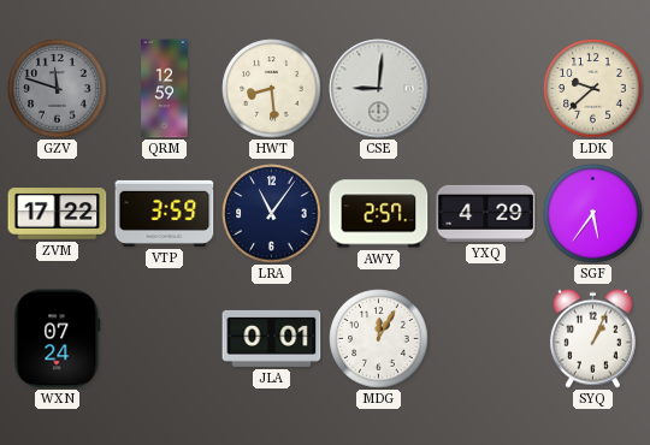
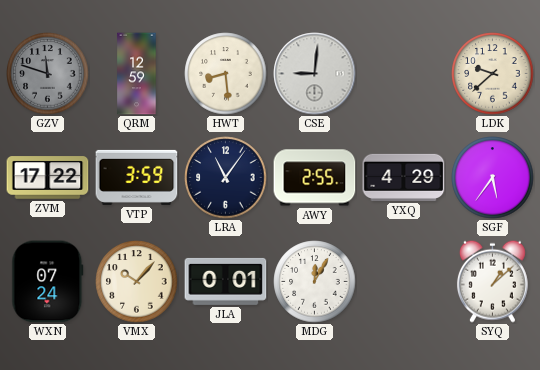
AWY: 2:57 -> 2:55
VMX: none -> 10:07
SYQ: 1:04 -> 1:08
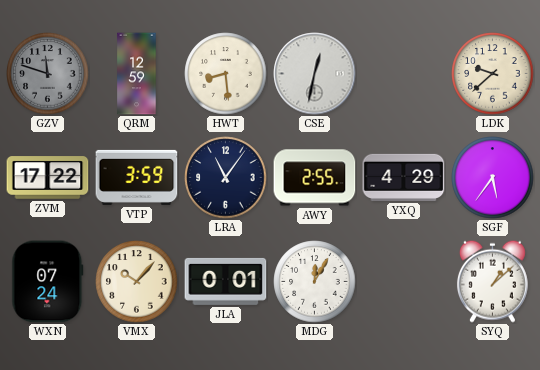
CSE: 9:01 -> 12:32
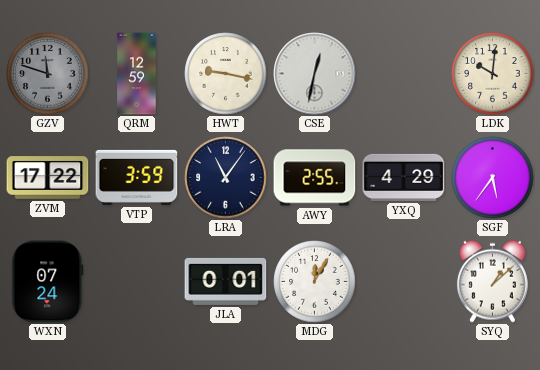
HWT: 8:29 -> 9:17
LDK: 9:38 -> 10:01
VMX: 10:07 -> none
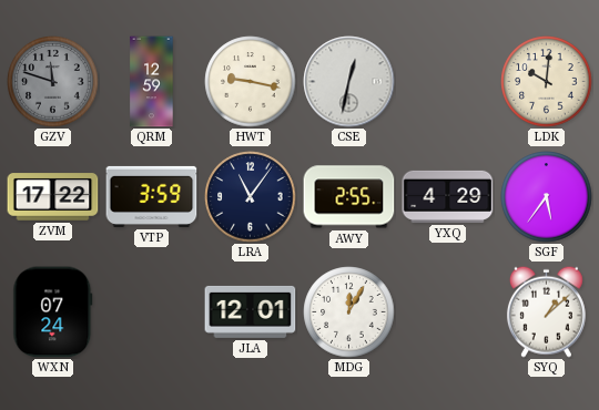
JLA: 0:01 -> 12:01
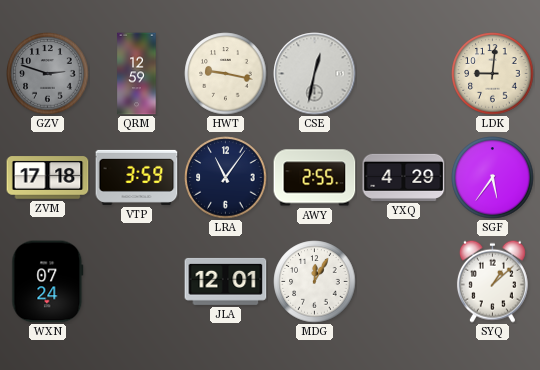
GZV: 11:48 -> 2:48
LDK: 10:01 -> 9:01
ZVM: 17:22 -> 17:18
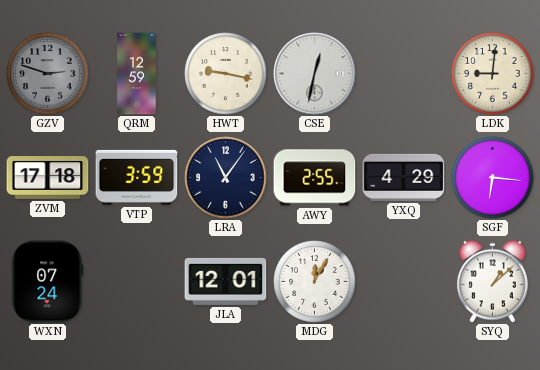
SGF: 5:36 -> 6:16
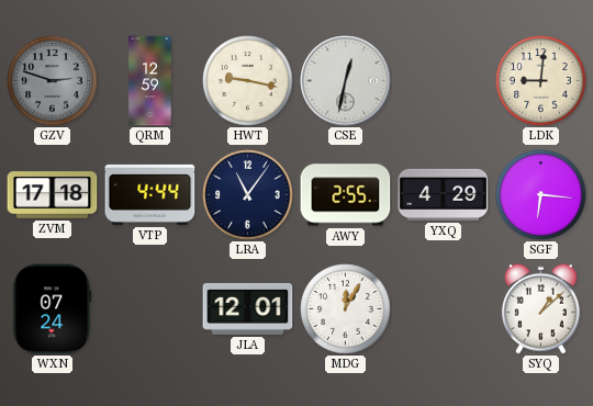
VTP: 3:59 -> 4:44
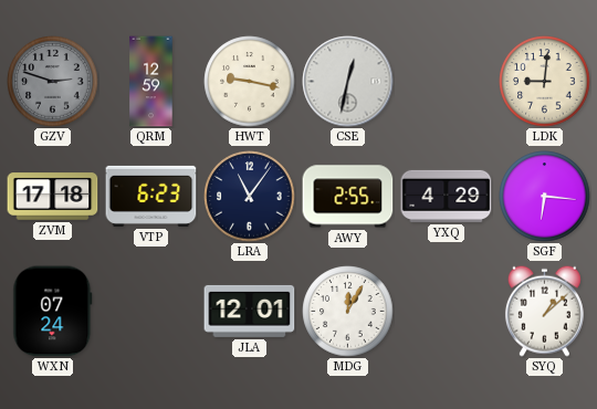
VTP: 4:44 -> 6:23
